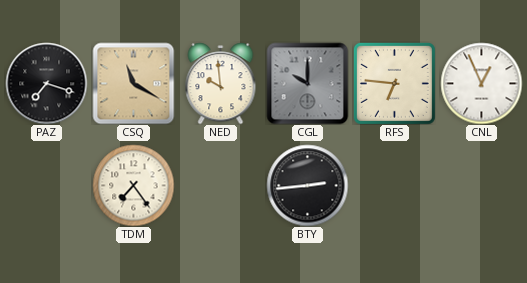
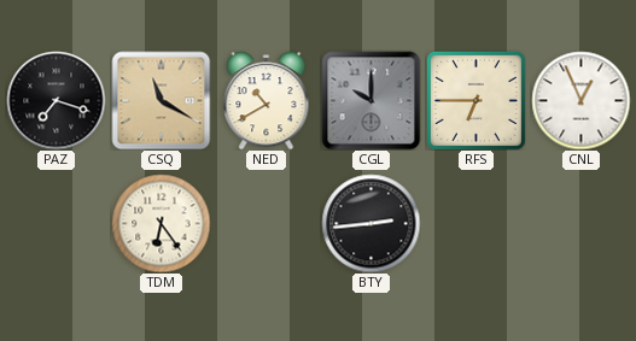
NED: 9:59 -> 10:40
RFS: 6:46 -> 6:45
TDM: 7:24 -> 6:24
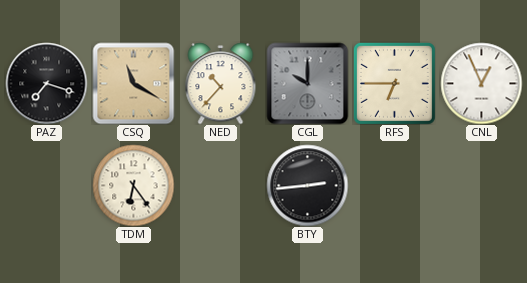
NED: 10:40 -> 10:37
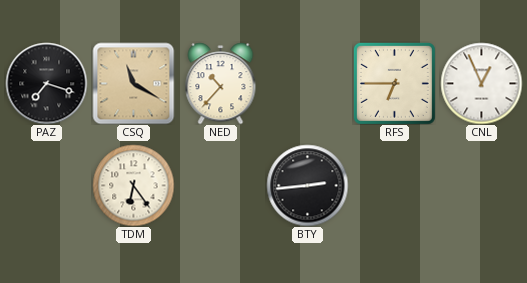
CGL: 10:00 -> none
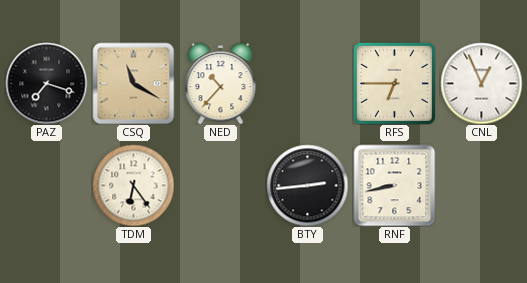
RNF: none -> 8:43
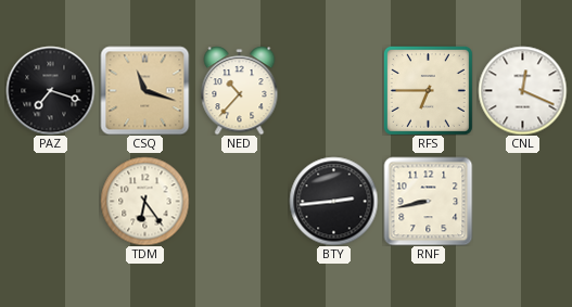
CSQ: 11:20 -> 11:18
CNL: 12:56 -> 12:19
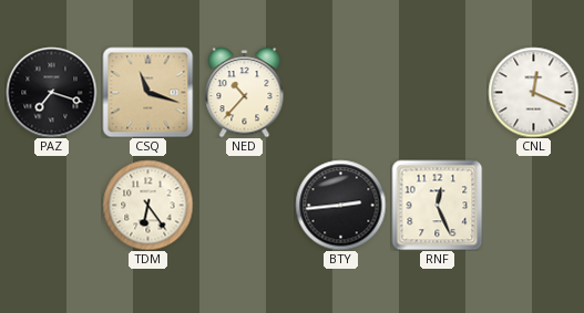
RFS: 6:45 -> none
RNF: 8:43 -> 12:26
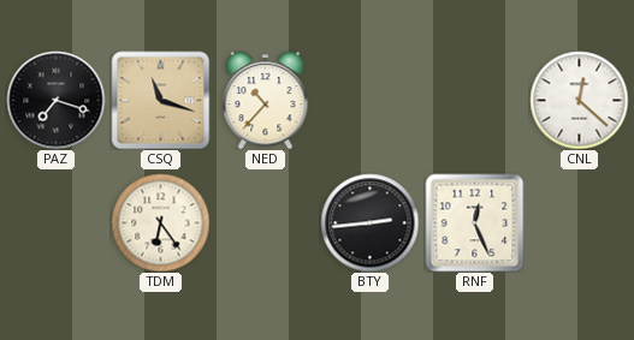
CNL: 12:19 -> 12:22
